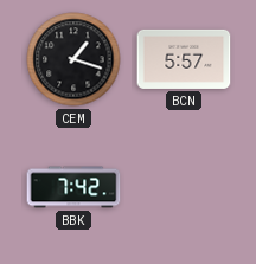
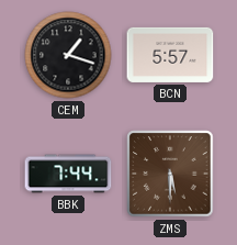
BBK: 7:42 -> 7:44
ZMS: none -> 5:30
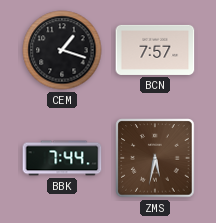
BCN: 5:57 -> 7:57
ZMS: 5:30 -> 5:32
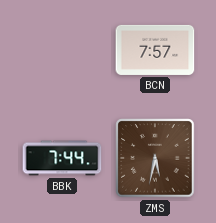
CEM: 1:18 -> none
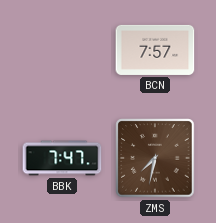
BBK: 7:44 -> 7:47
ZMS: 5:32 -> 7:32
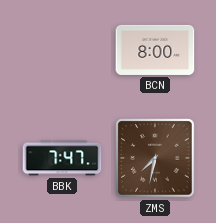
BCN: 7:57 -> 8:00
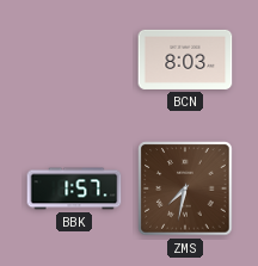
BCN: 8:00 -> 8:03
BBK: 7:47 -> 1:57
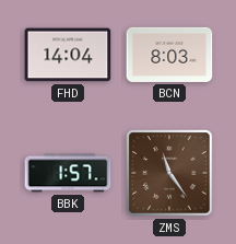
FHD: none -> 14:04
ZMS: 7:32 -> 11:24
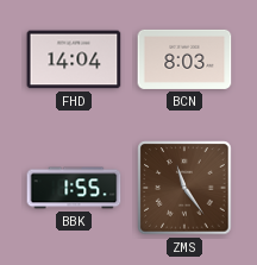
BBK: 1:57 -> 1:55
